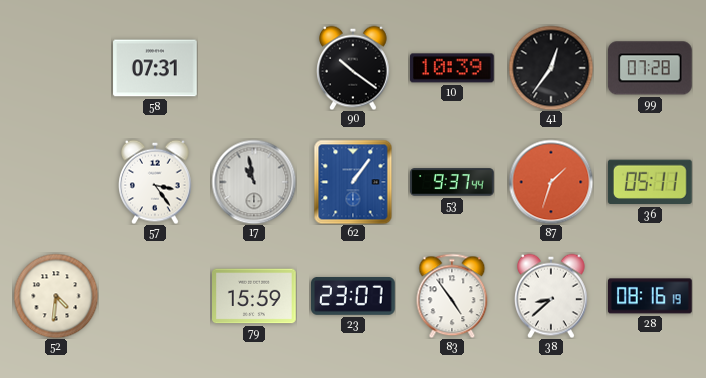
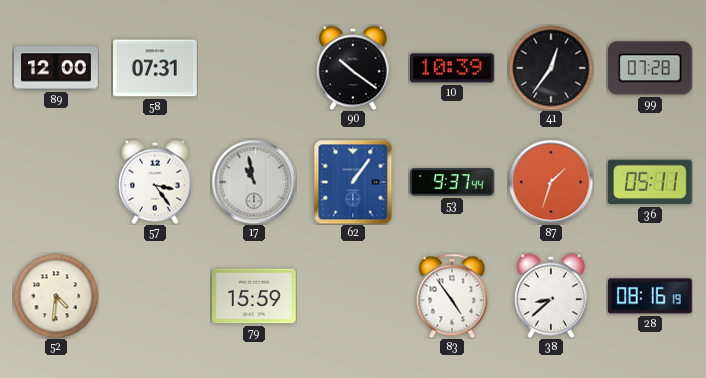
89: none -> 12:00
23: 23:07 -> none
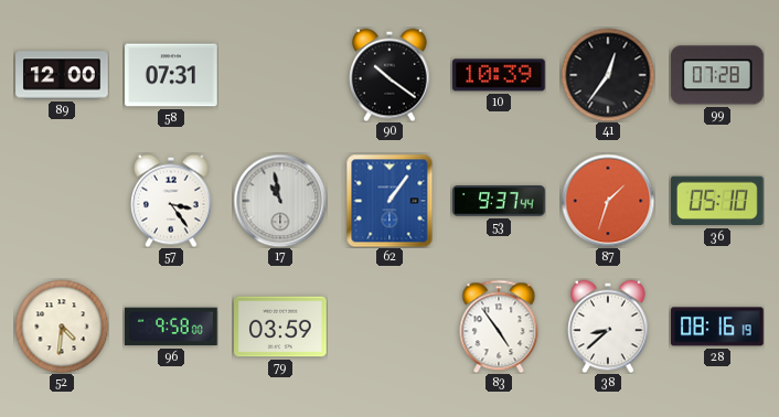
36: 05:11 -> 05:10
96: none -> 9:58
79: 15:59 -> 03:59
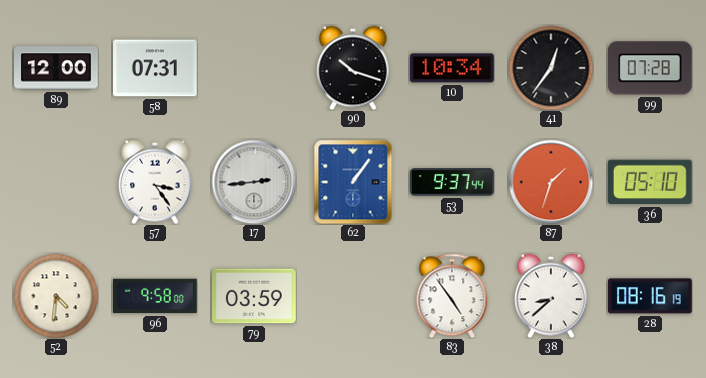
90: 10:21 -> 10:18
10: 10:39 -> 10:34
17: 10:58 -> 2:44
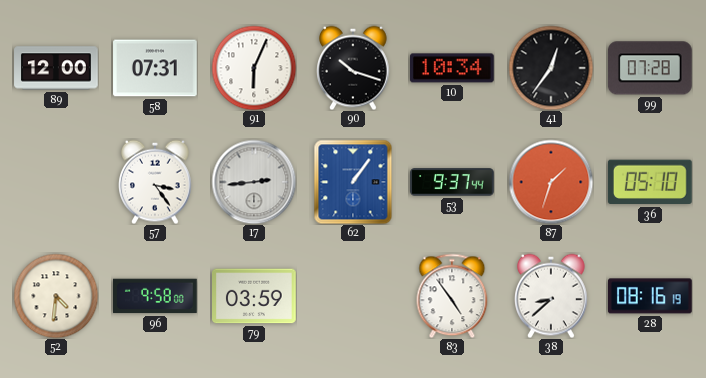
91: none -> 6:04
